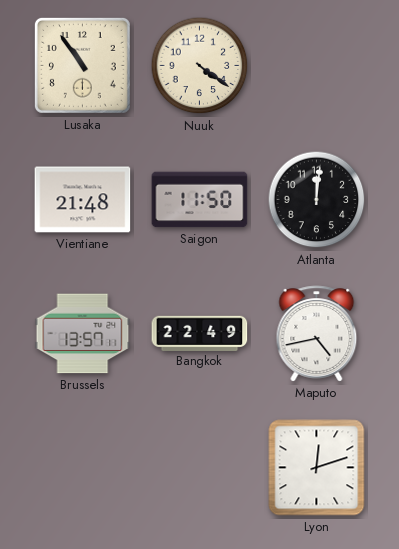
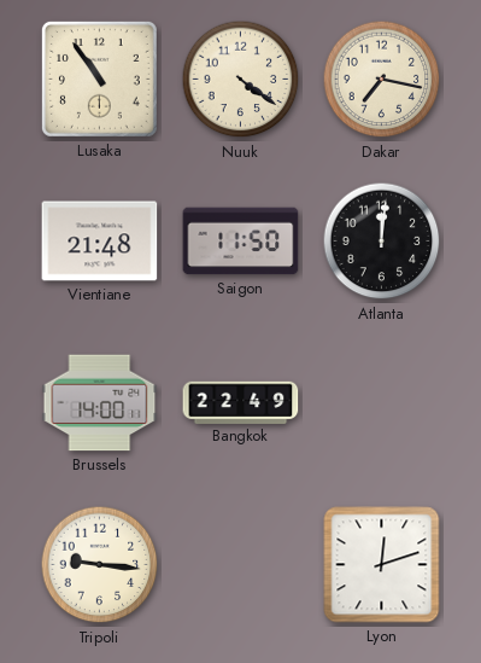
Dakar: none -> 7:17
Brussels: 13:57 -> 14:00
Maputo: 4:43 -> none
Tripoli: none -> 9:16
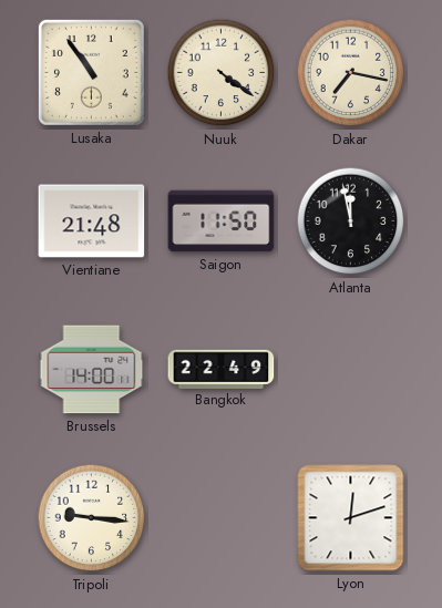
Atlanta: 12:01 -> 11:58
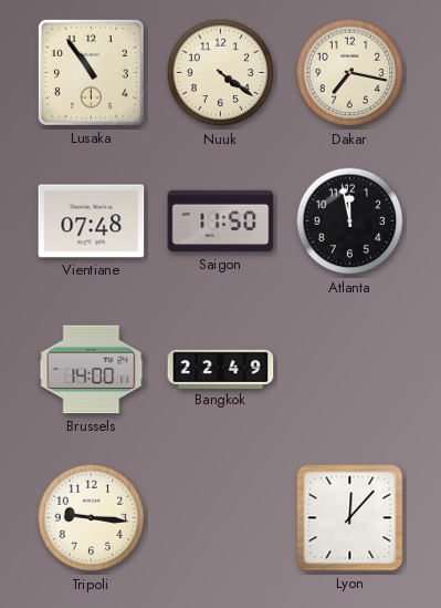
Vientiane: 21:48 -> 07:48
Lyon: 12:12 -> 12:07
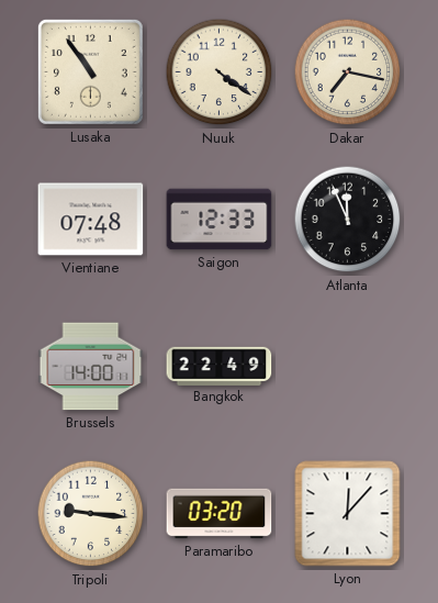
Saigon: 11:50 -> 12:33
Atlanta: 11:58 -> 11:56
Paramaribo: none -> 03:20
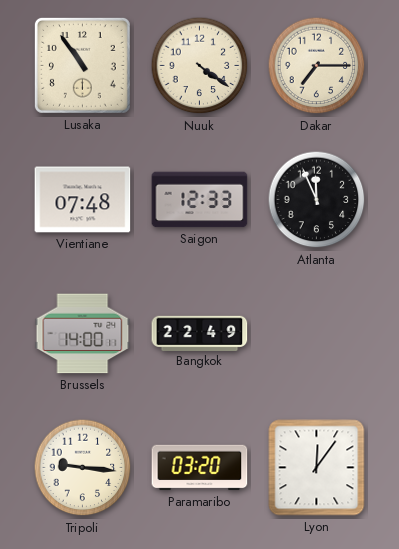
Dakar: 7:17 -> 7:15
Lyon: 12:07 -> 12:06
